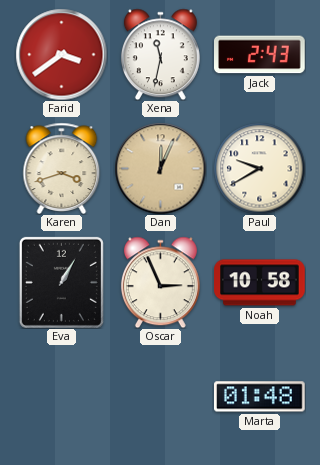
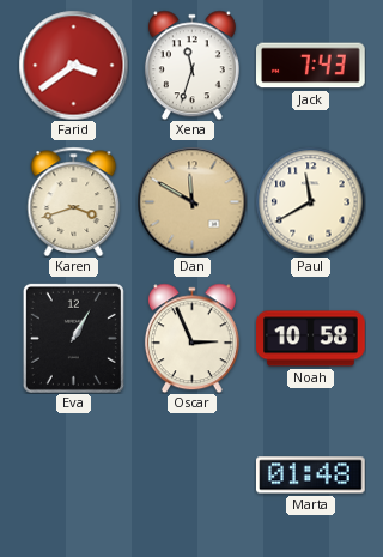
Xena: 11:32 -> 11:33
Jack: 2:43 -> 7:43
Dan: 12:04 -> 11:50
Paul: 9:40 -> 11:40
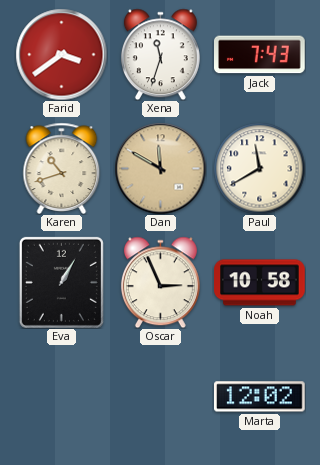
Karen: 3:42 -> 10:42
Marta: 01:48 -> 12:02
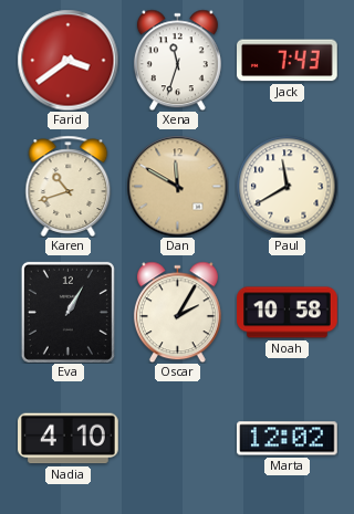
Oscar: 2:56 -> 2:05
Nadia: none -> 4:10
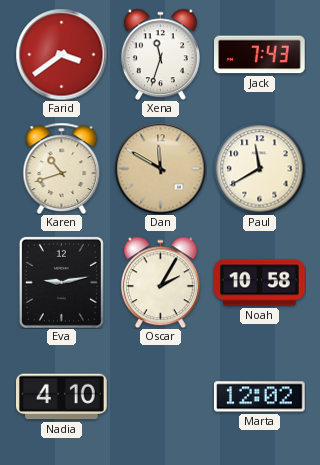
Eva: 1:05 -> 9:13
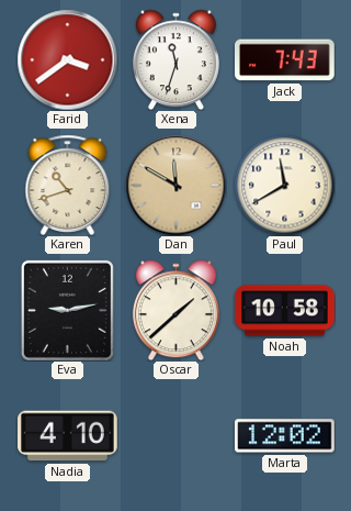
Oscar: 2:05 -> 1:38
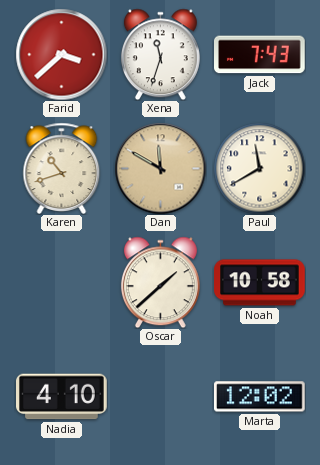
Farid: 3:39 -> 3:38
Eva: 9:13 -> none
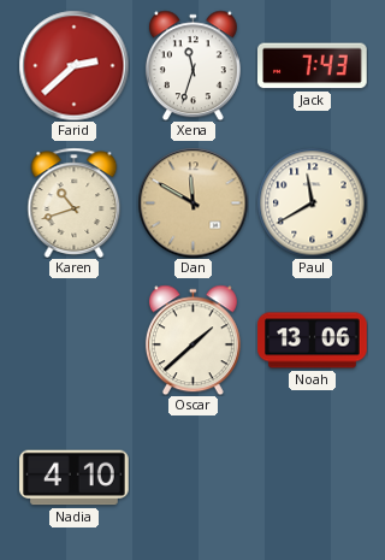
Farid: 3:38 -> 2:38
Noah: 10:58 -> 13:06
Marta: 12:02 -> none
